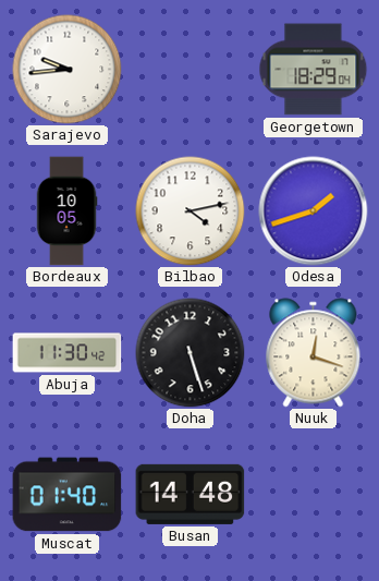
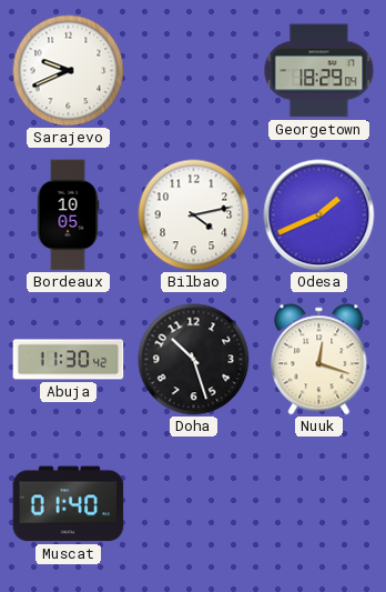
Sarajevo: 9:44 -> 9:41
Odesa: 1:42 -> 1:41
Doha: 5:27 -> 10:27
Busan: 14:48 -> none
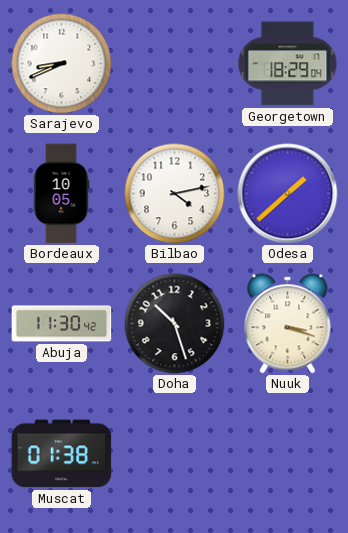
Sarajevo: 9:41 -> 8:41
Odesa: 1:41 -> 1:38
Nuuk: 12:18 -> 3:18
Muscat: 01:40 -> 01:38
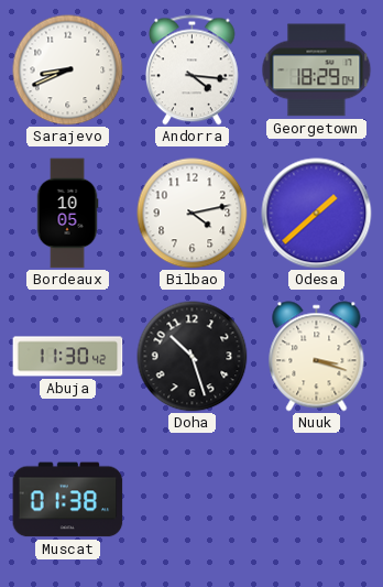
Andorra: none -> 4:16
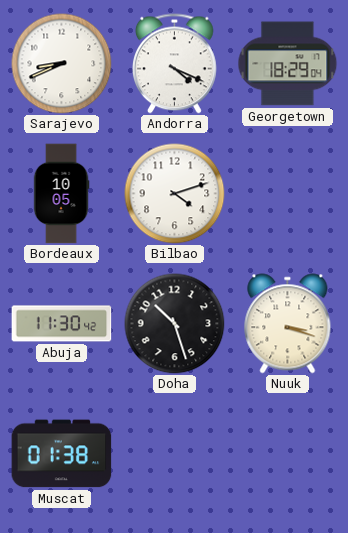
Andorra: 4:16 -> 4:19
Bilbao: 4:13 -> 4:12
Odesa: 1:38 -> none
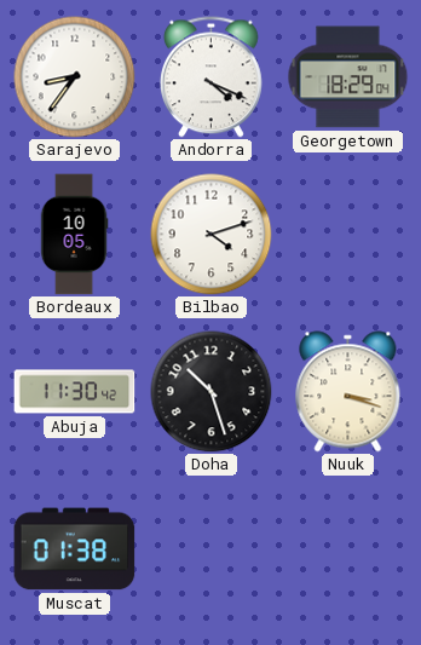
Sarajevo: 8:41 -> 8:36
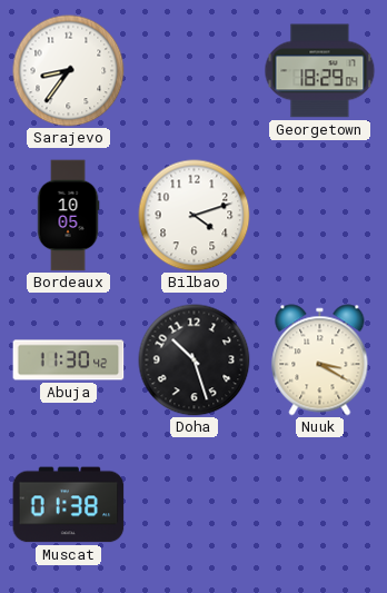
Andorra: 4:19 -> none
Nuuk: 3:18 -> 3:20
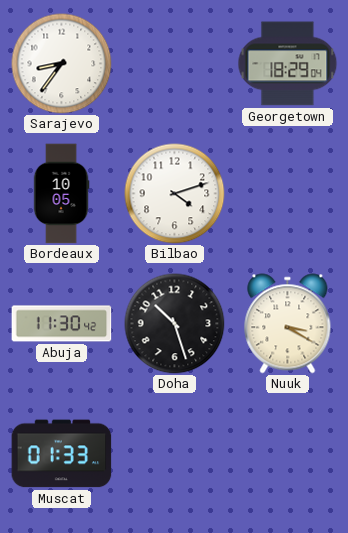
Muscat: 01:38 -> 01:33
